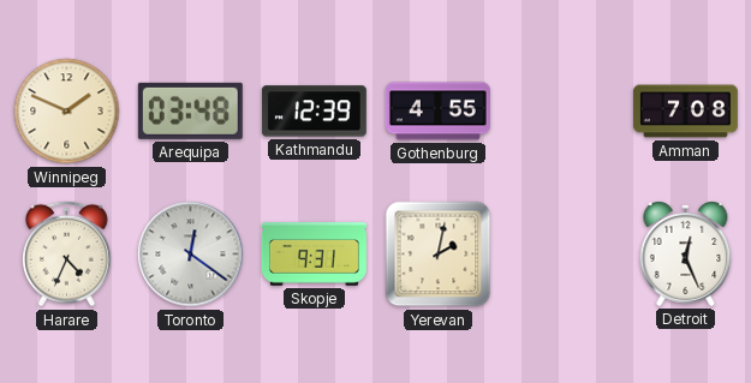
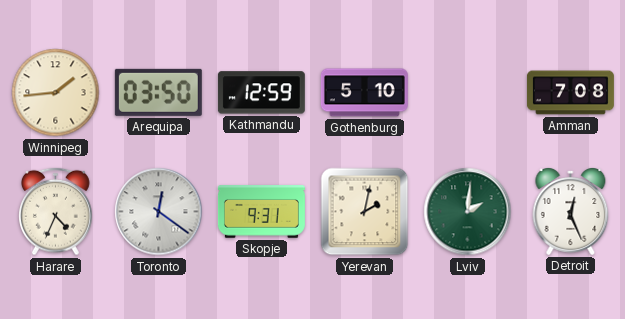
Winnipeg: 1:49 -> 1:44
Arequipa: 03:48 -> 03:50
Kathmandu: 12:39 -> 12:59
Gothenburg: 4:55 -> 5:10
Lviv: none -> 2:01
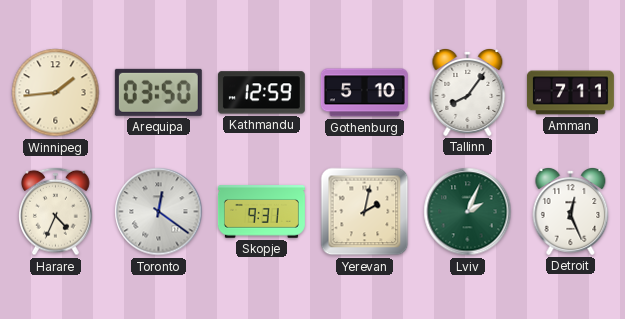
Tallinn: none -> 8:06
Amman: 7:08 -> 7:11
Lviv: 2:01 -> 2:04
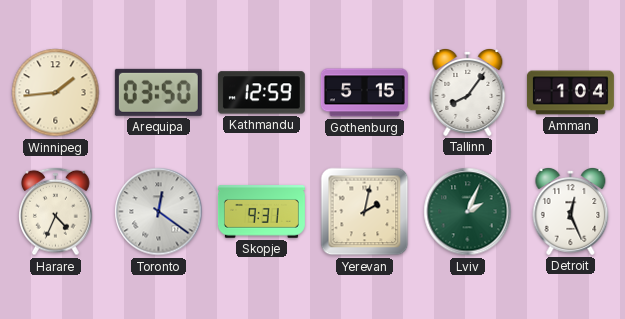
Gothenburg: 5:10 -> 5:15
Amman: 7:11 -> 1:04
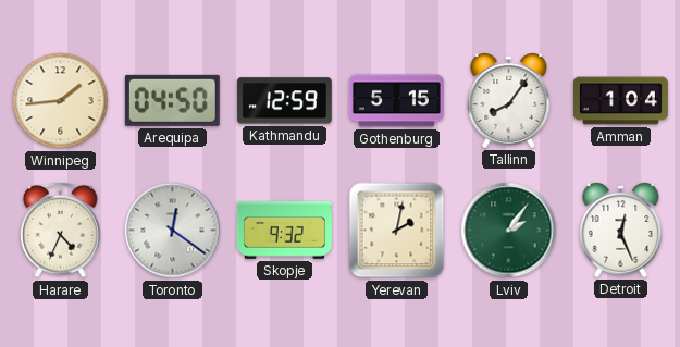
Arequipa: 03:50 -> 04:50
Skopje: 9:31 -> 9:32
Lviv: 2:04 -> 2:06
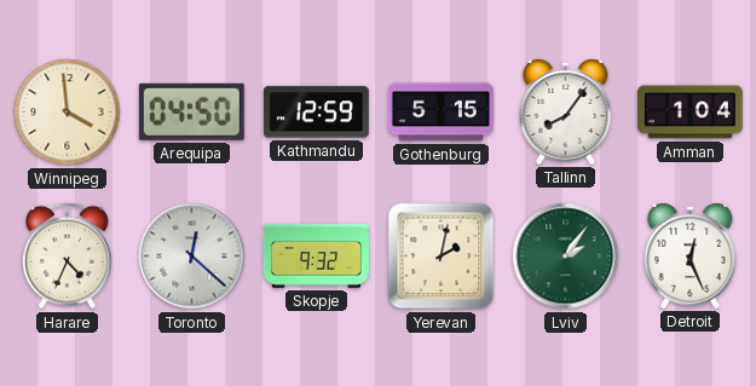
Winnipeg: 1:44 -> 3:59
Toronto: 12:21 -> 12:22
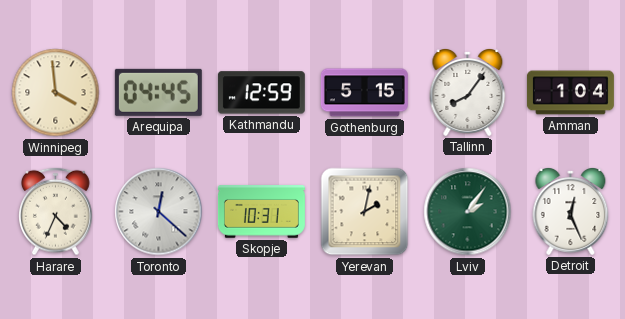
Arequipa: 04:50 -> 04:45
Skopje: 9:32 -> 10:31
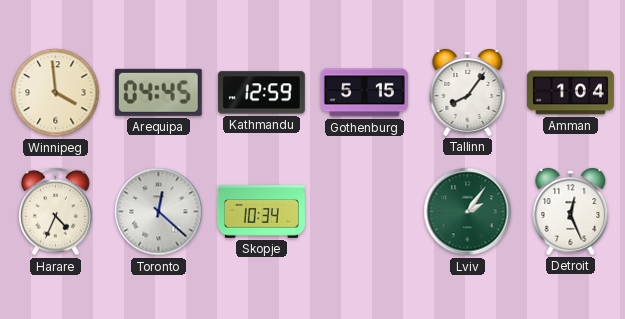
Skopje: 10:31 -> 10:34
Yerevan: 2:02 -> none
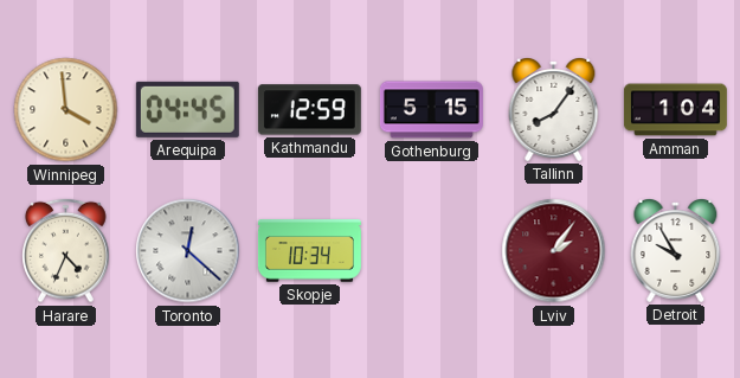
Lviv dial: green -> burgundy
Detroit: 12:26 -> 9:55
